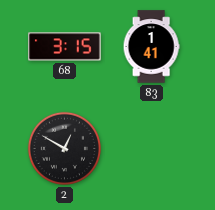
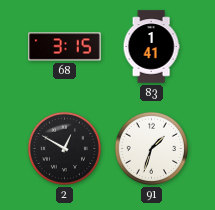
91: none -> 1:33
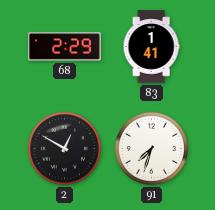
68: 3:15 -> 2:29
91: 1:33 -> 7:33
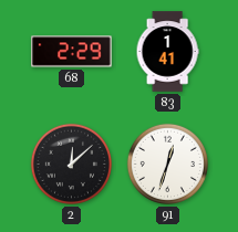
2: 12:50 -> 12:08
91: 7:33 -> 12:33
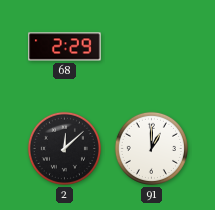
83: 1:41 -> none
91: 12:33 -> 1:00
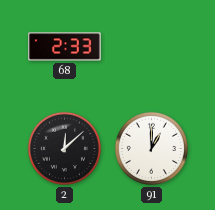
68: 2:29 -> 2:33
